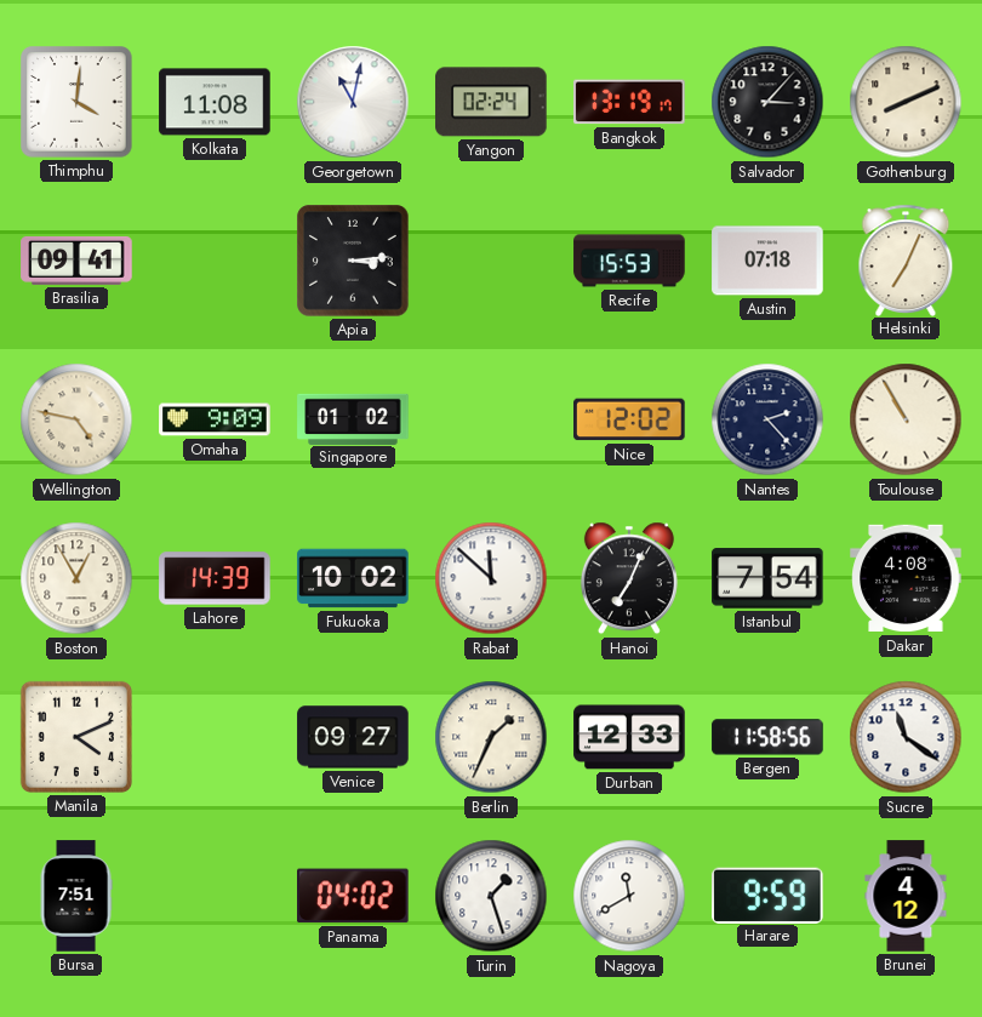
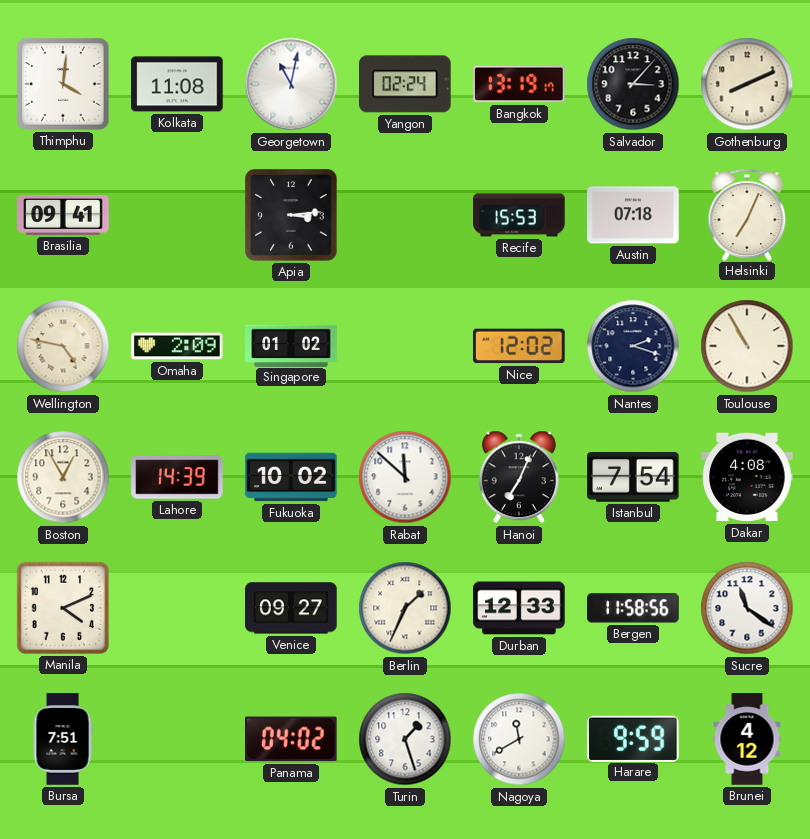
Omaha: 9:09 -> 2:09
Nantes: 2:23 -> 2:18
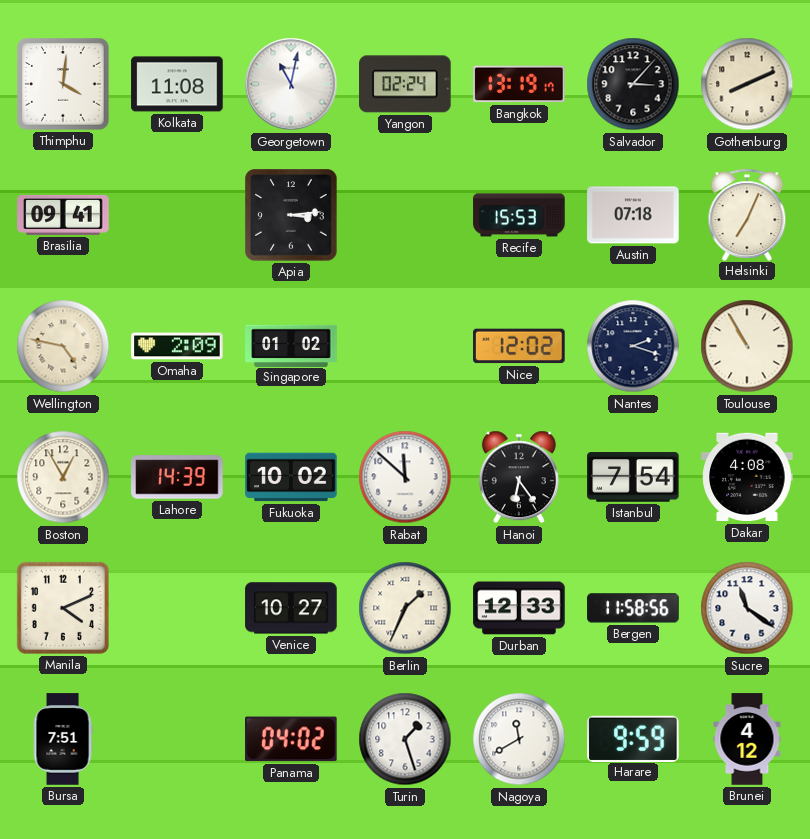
Hanoi: 7:04 -> 6:24
Venice: 09:27 -> 10:27
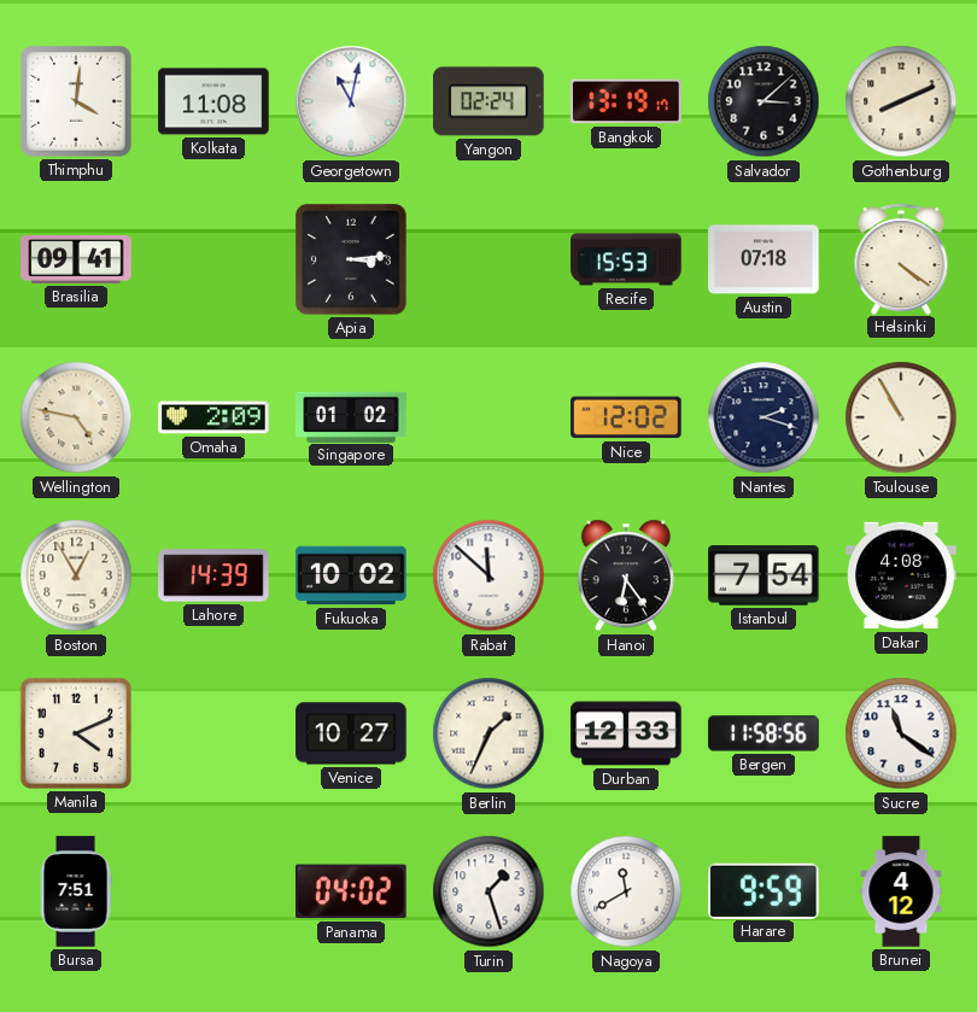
Salvador: 3:07 -> 3:08
Helsinki: 7:04 -> 4:21
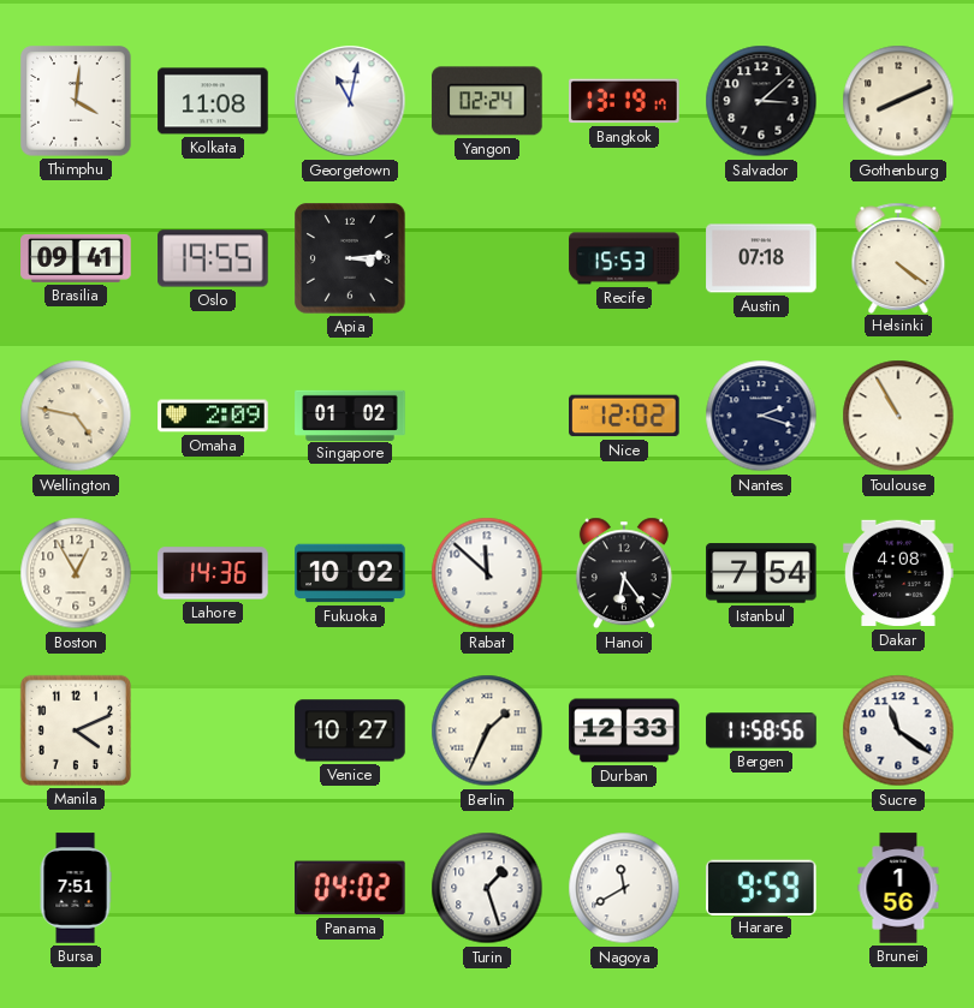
Oslo: none -> 19:55
Lahore: 14:39 -> 14:36
Brunei: 4:12 -> 1:56
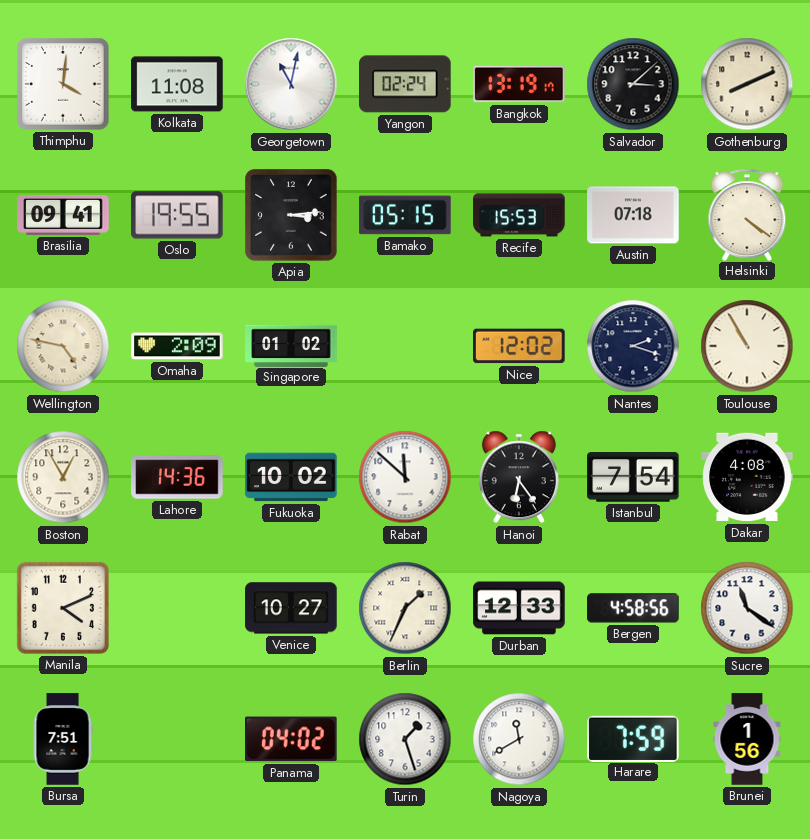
Bamako: none -> 05:15
Bergen: 11:58 -> 4:58
Harare: 9:59 -> 7:59
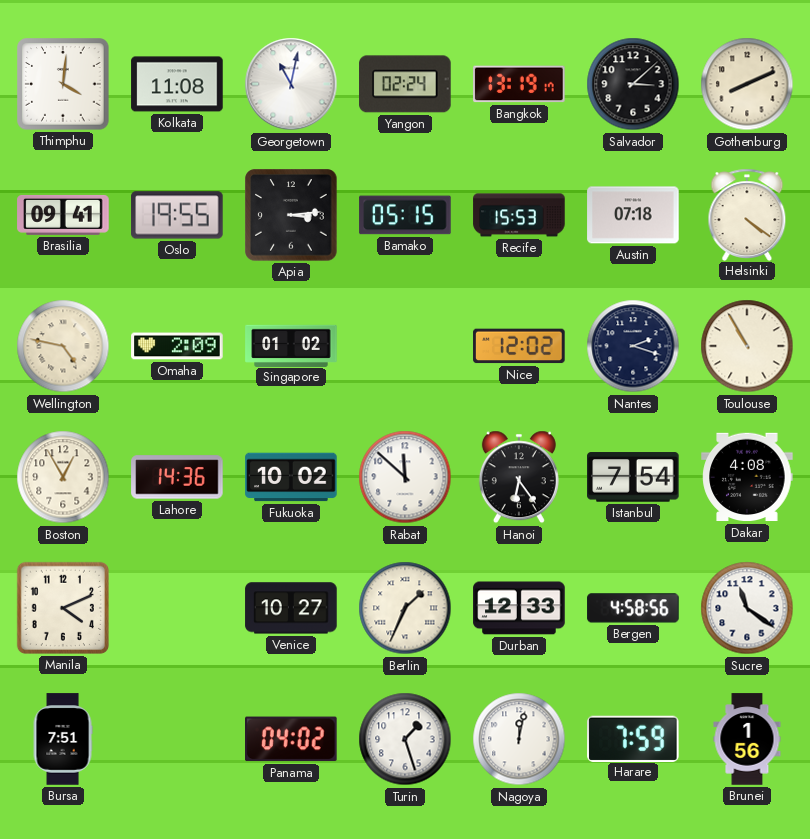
Nagoya: 11:40 -> 12:02
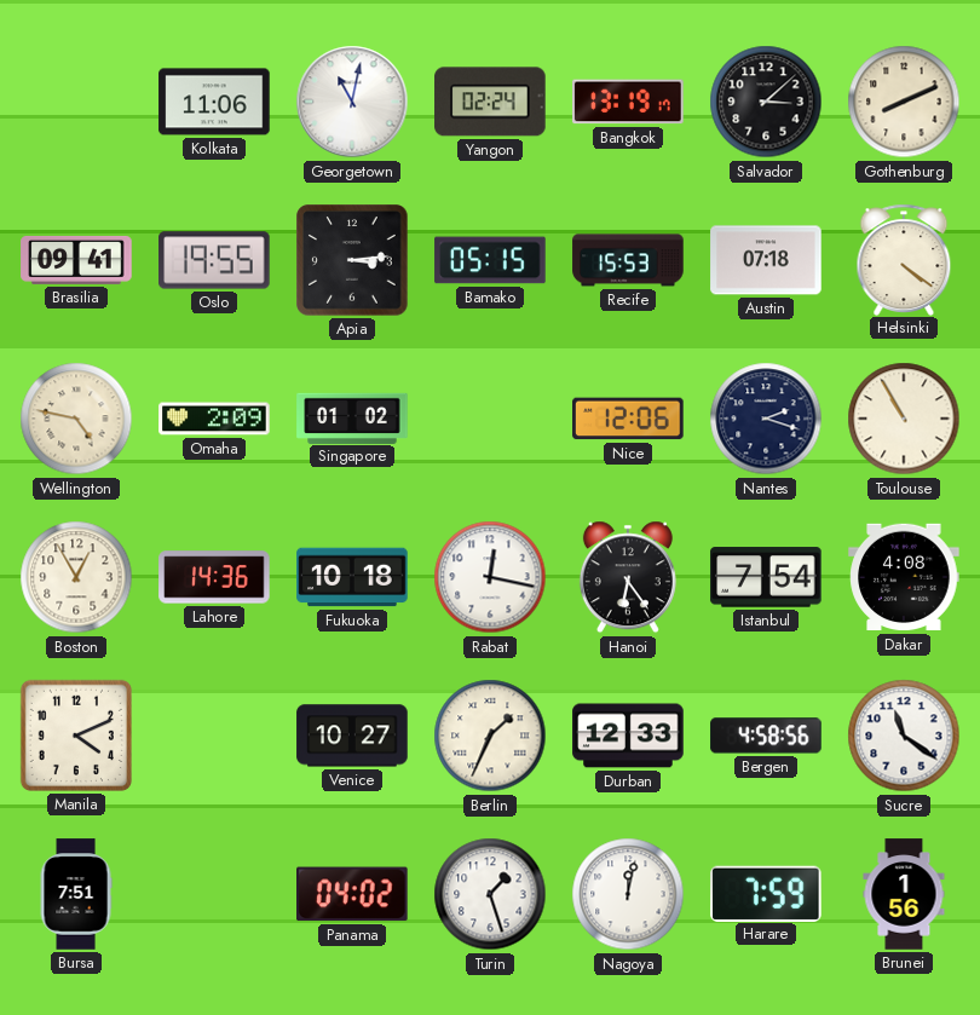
Thimphu: 4:01 -> none
Kolkata: 11:08 -> 11:06
Nice: 12:02 -> 12:06
Fukuoka: 10:02 -> 10:18
Rabat: 11:52 -> 12:17
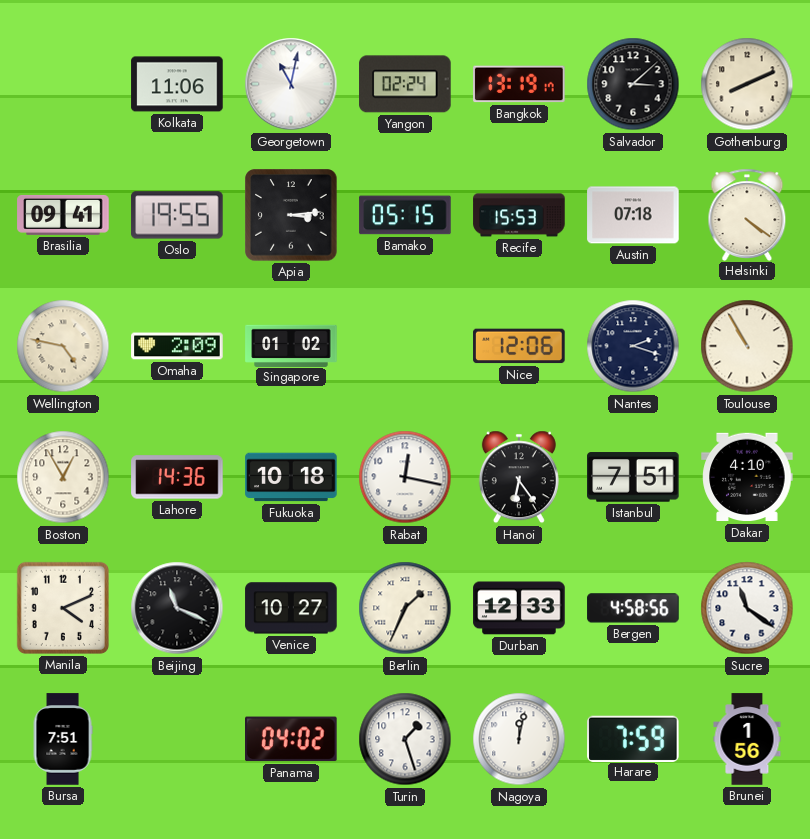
Istanbul: 7:54 -> 7:51
Dakar: 4:08 -> 4:10
Beijing: none -> 11:19
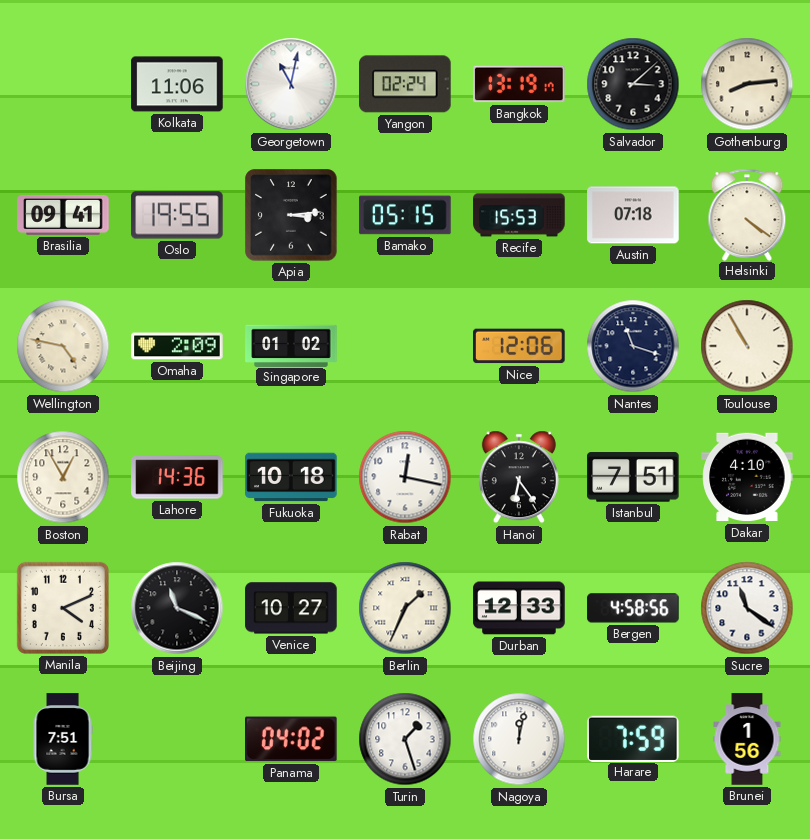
Gothenburg: 8:11 -> 8:14
Nantes: 2:18 -> 11:18
